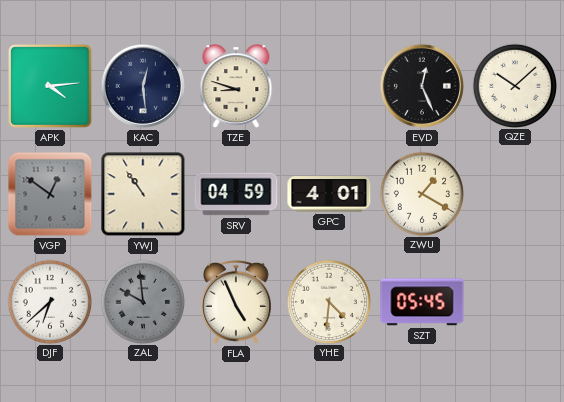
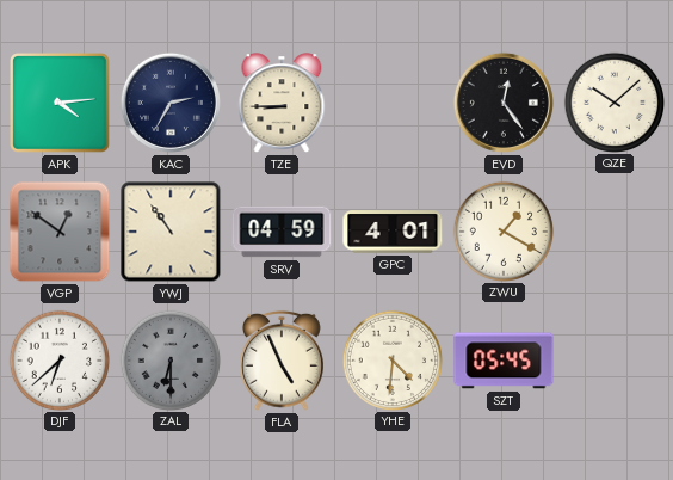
KAC: 12:29 -> 2:35
TZE: 8:48 -> 8:45
EVD: 12:26 -> 12:24
ZAL: 9:59 -> 6:30
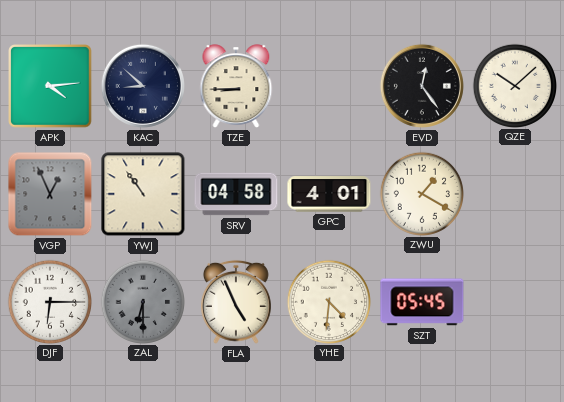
KAC: 2:35 -> 8:52
VGP: 12:51 -> 12:56
SRV: 04:59 -> 04:58
DJF: 6:38 -> 6:15
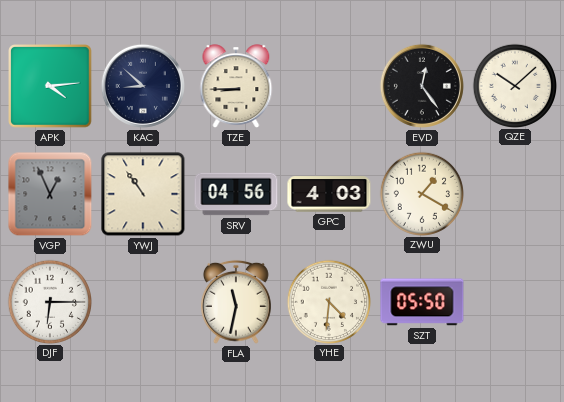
SRV: 04:58 -> 04:56
GPC: 4:01 -> 4:03
ZAL: 6:30 -> none
FLA: 4:56 -> 11:32
SZT: 05:45 -> 05:50
